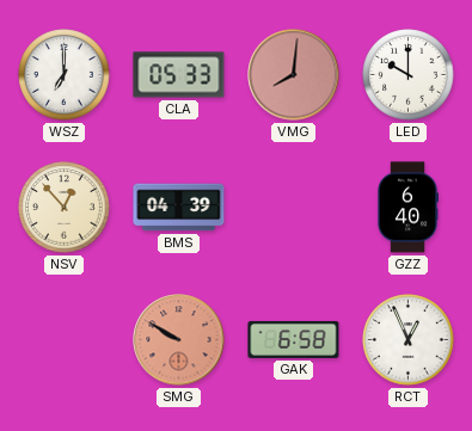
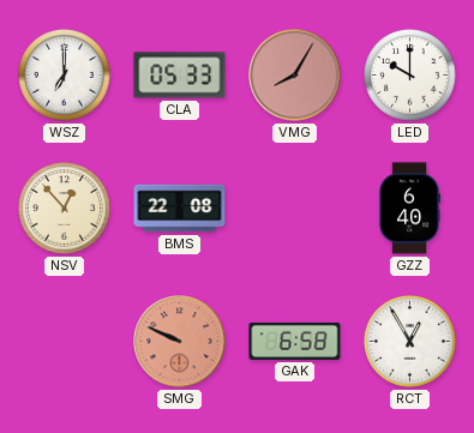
VMG: 8:01 -> 8:05
BMS: 04:39 -> 22:08
SMG: 9:50 -> 9:49
RCT: 12:56 -> 12:55
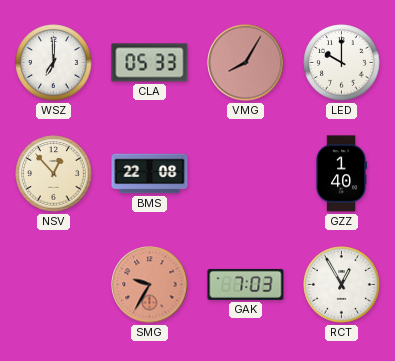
GZZ: 6:40 -> 1:40
SMG: 9:49 -> 9:35
GAK: 6:58 -> 7:03
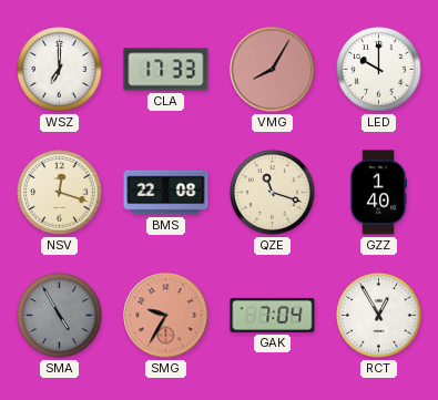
CLA: 05:33 -> 17:33
NSV: 12:53 -> 12:18
QZE: none -> 11:18
SMA: none -> 4:55
GAK: 7:03 -> 7:04
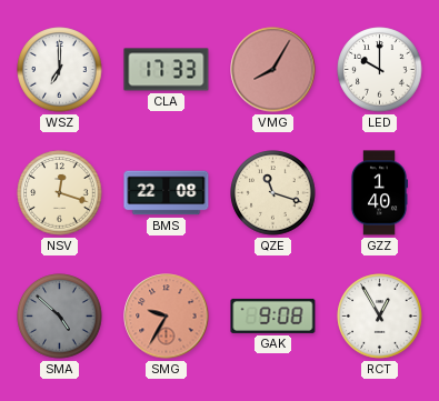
SMA: 4:55 -> 4:52
GAK: 7:04 -> 9:08
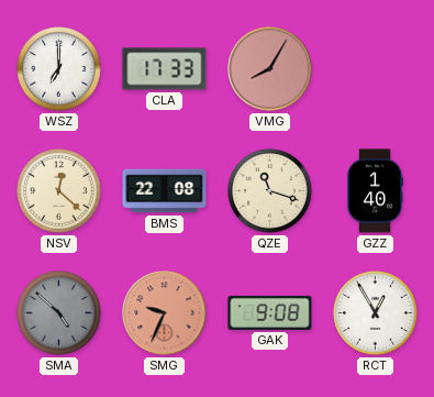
LED: 10:00 -> none
NSV: 12:18 -> 12:22
SMG: 9:35 -> 9:34
